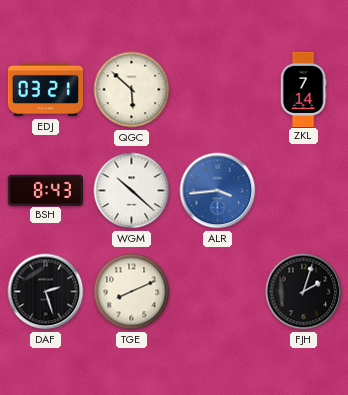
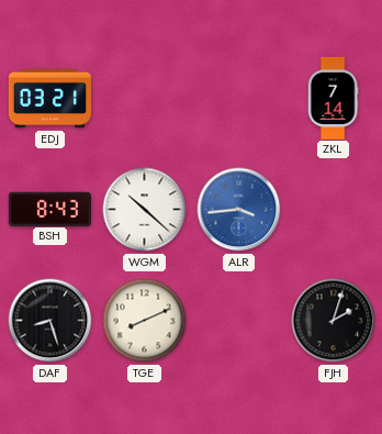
QGC: 5:52 -> none
DAF: 2:27 -> 8:27
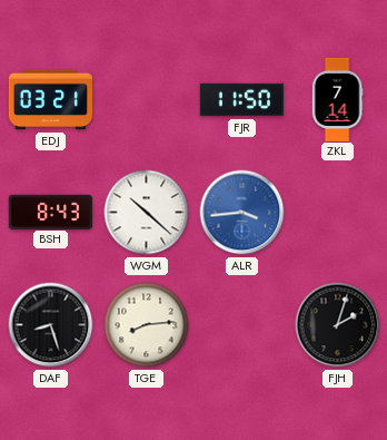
FJR: none -> 11:50
TGE: 8:11 -> 8:14
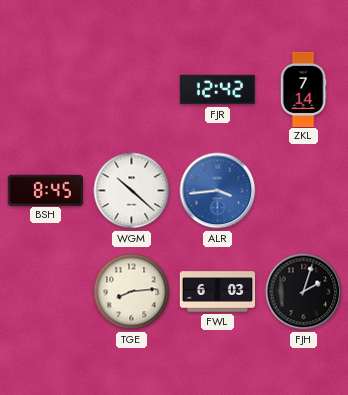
EDJ: 03:21 -> none
FJR: 11:50 -> 12:42
BSH: 8:43 -> 8:45
DAF: 8:27 -> none
FWL: none -> 6:03
